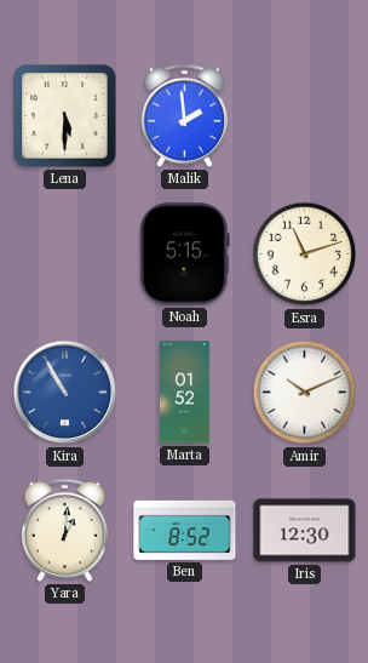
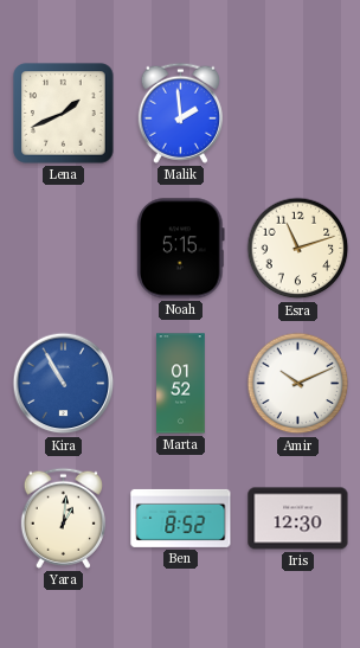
Lena: 5:30 -> 1:41
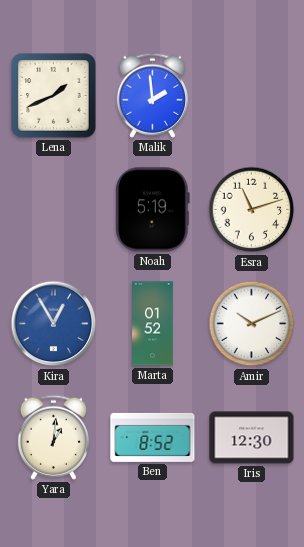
Noah: 5:15 -> 5:19
Kira: 10:55 -> 12:55
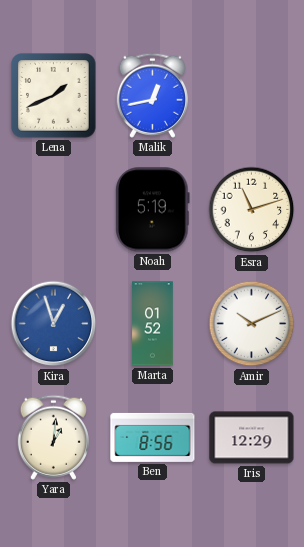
Malik: 1:59 -> 12:43
Kira: 12:55 -> 12:57
Ben: 8:52 -> 8:56
Iris: 12:30 -> 12:29
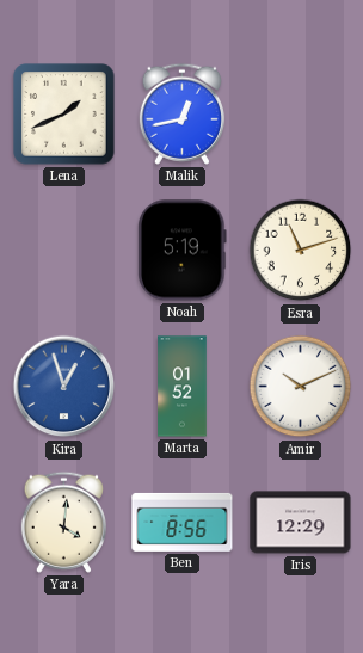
Yara: 1:01 -> 4:01
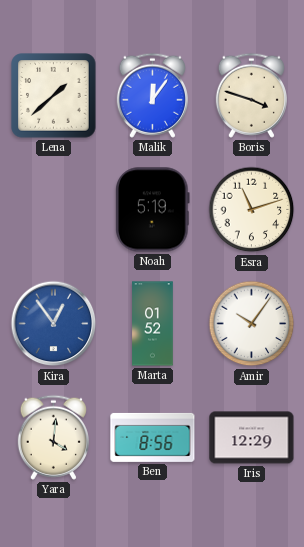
Lena: 1:41 -> 1:38
Malik: 12:43 -> 12:06
Boris: none -> 3:48
Kira: 12:57 -> 12:54
Amir: 10:11 -> 10:06
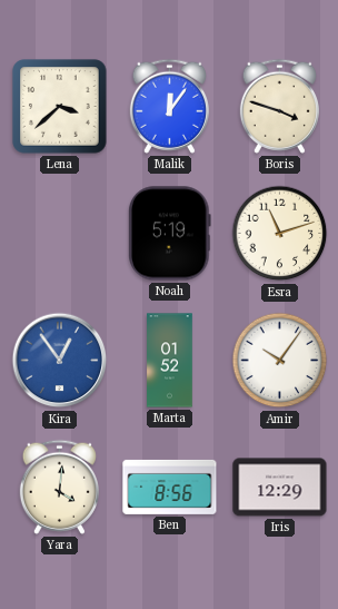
Lena: 1:38 -> 3:38
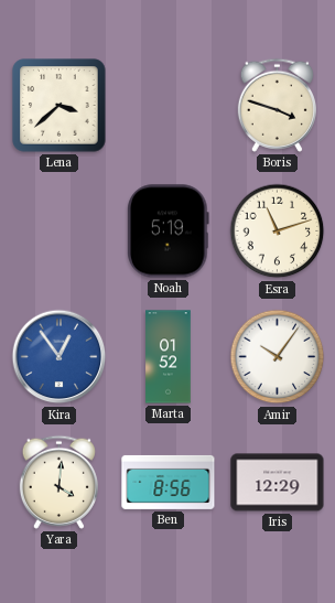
Malik: 12:06 -> none
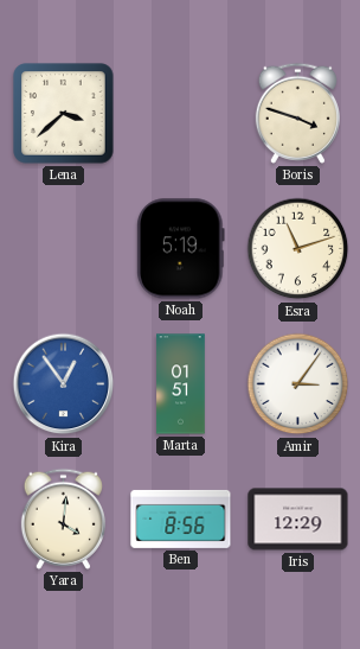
Marta: 01:52 -> 01:51
Amir: 10:06 -> 3:06
